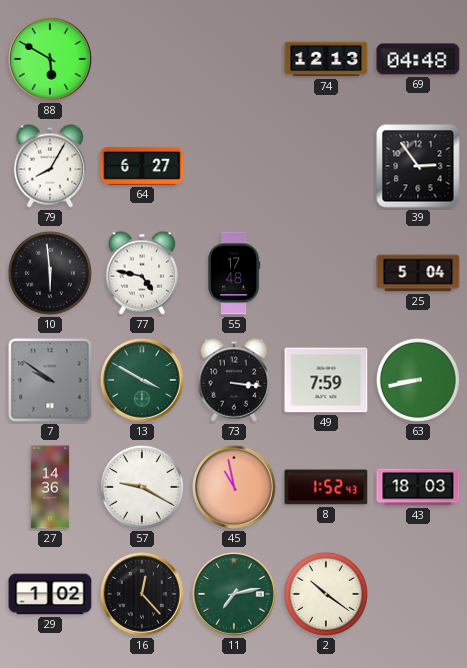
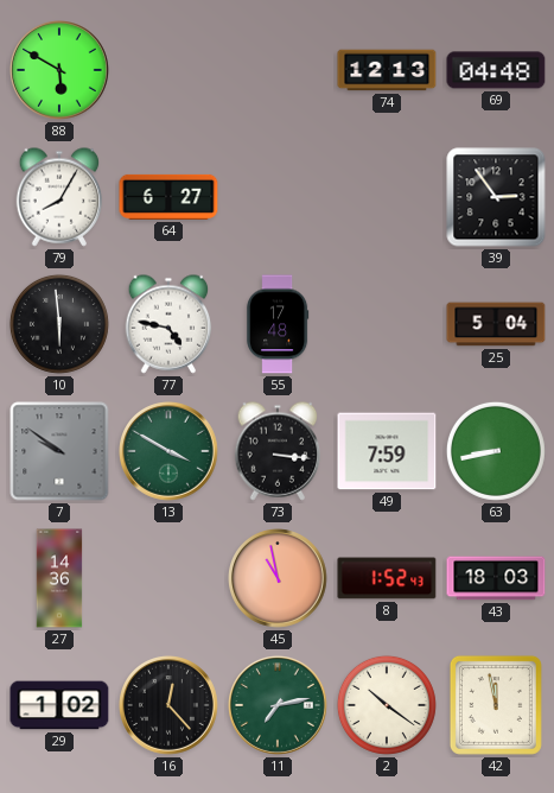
57: 9:20 -> none
42: none -> 11:58
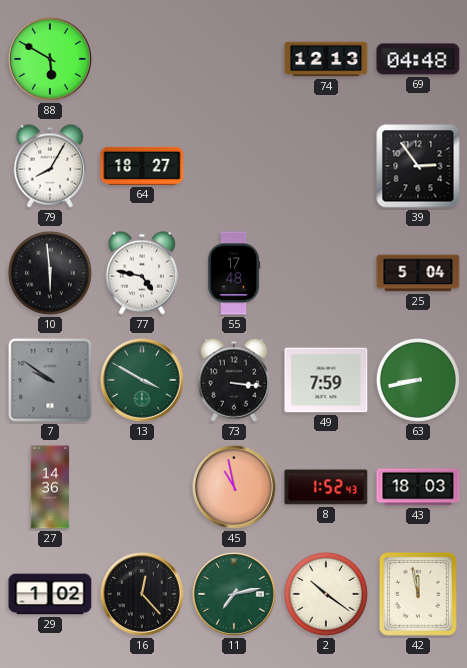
64: 6:27 -> 18:27
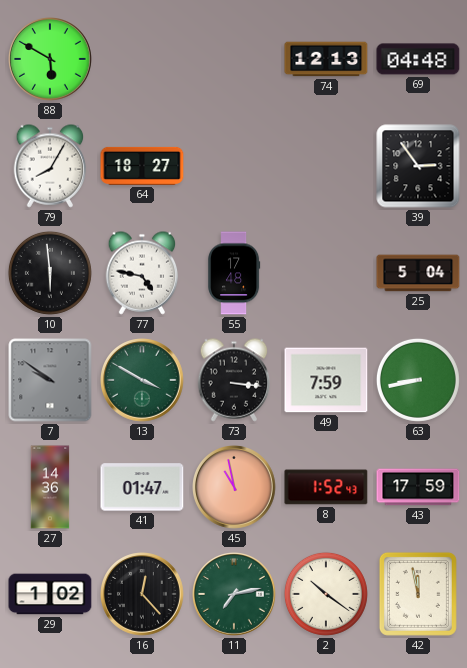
41: none -> 01:47
43: 18:03 -> 17:59
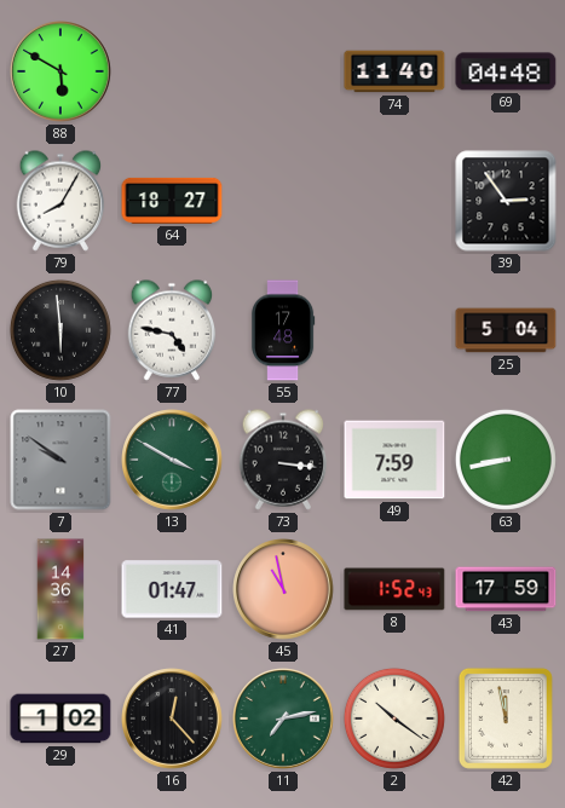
74: 12:13 -> 11:40
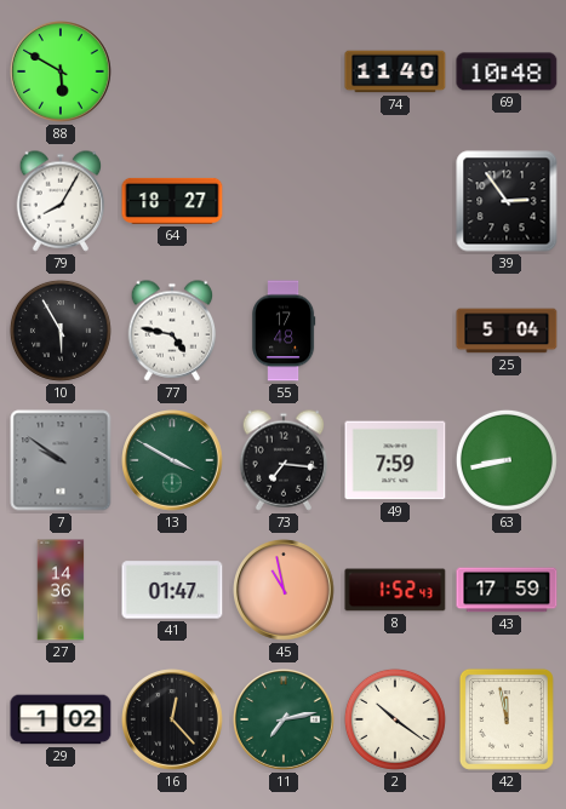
69: 04:48 -> 10:48
10: 5:59 -> 5:55
73: 3:16 -> 7:16
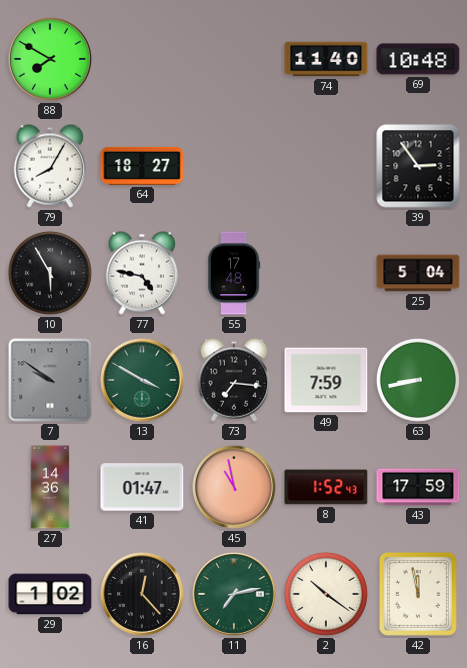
88: 5:50 -> 7:50
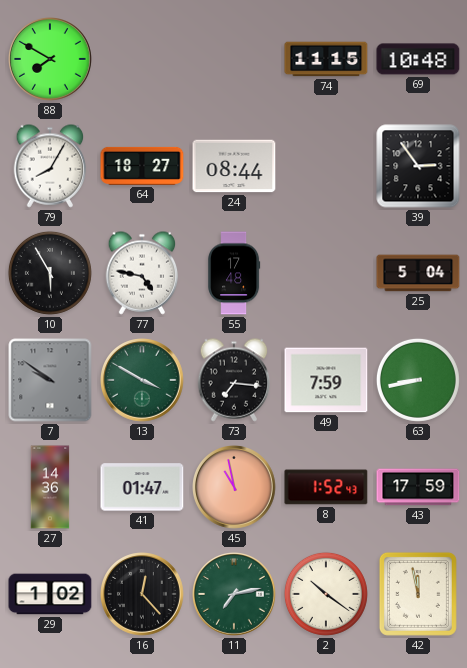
74: 11:40 -> 11:15
24: none -> 08:44
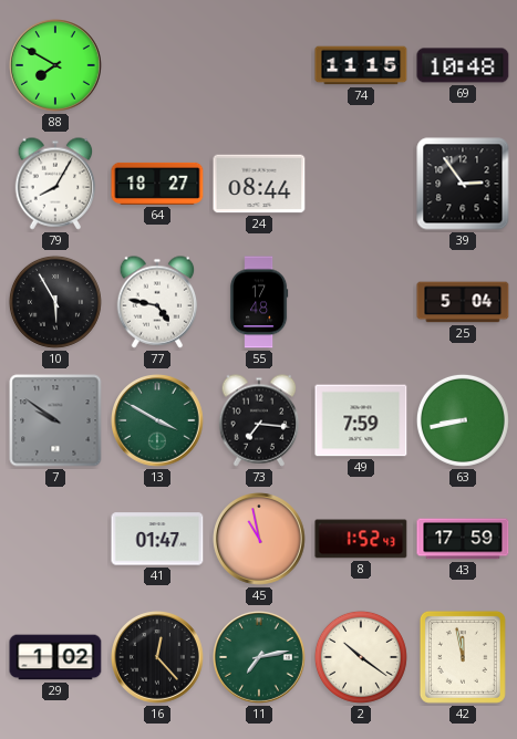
27: 14:36 -> none
